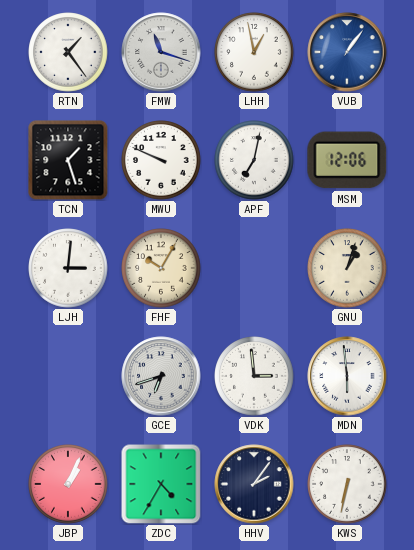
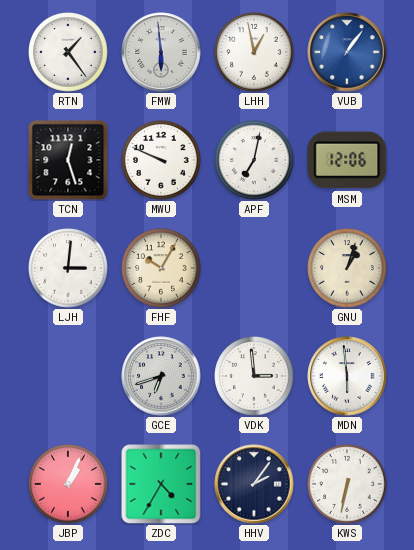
FMW: 11:18 -> 5:59
TCN: 1:27 -> 12:27
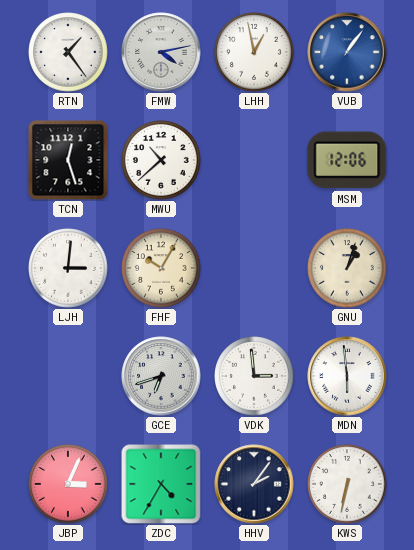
FMW: 5:59 -> 4:13
MWU: 9:49 -> 10:38
APF: 7:02 -> none
JBP: 1:04 -> 3:04
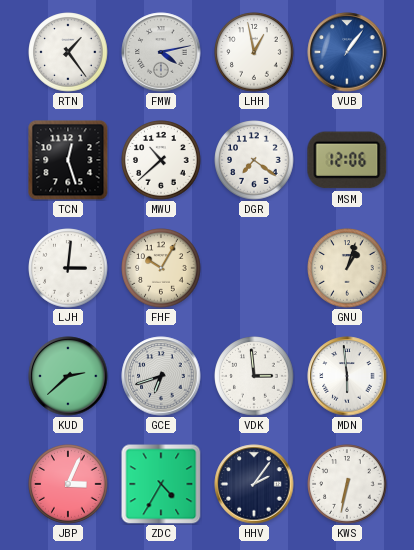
DGR: none -> 7:21
KUD: none -> 2:38
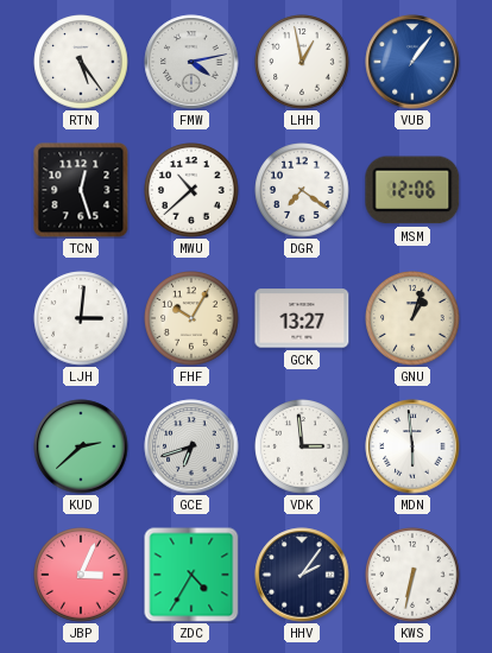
RTN: 1:24 -> 5:24
GCK: none -> 13:27
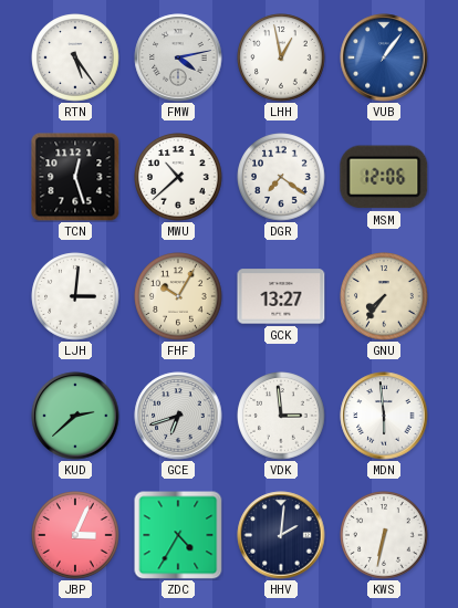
GNU: 1:03 -> 7:36
HHV: 2:06 -> 2:01
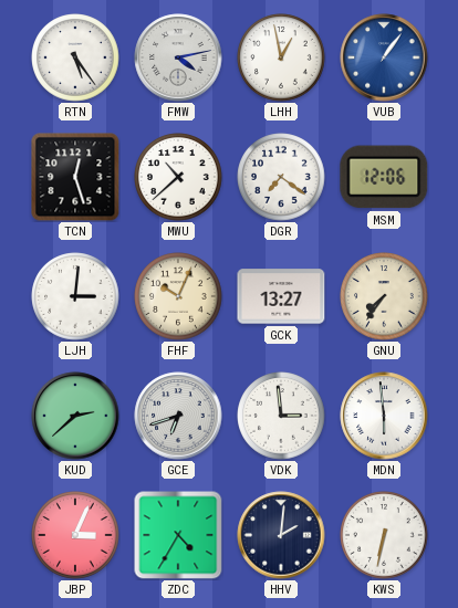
FHF: 10:05 -> 10:04
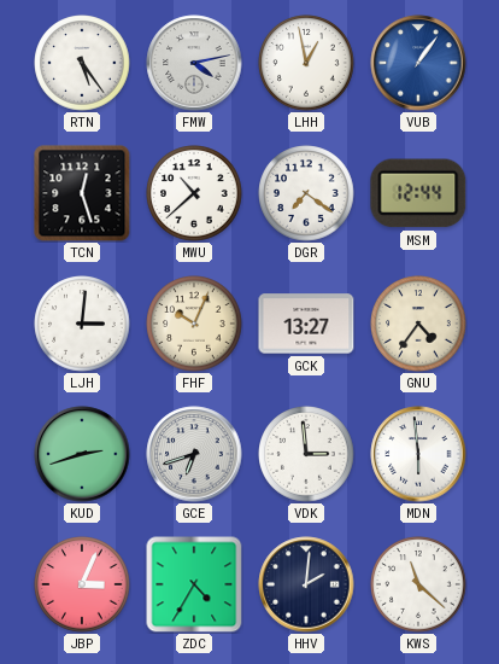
MSM: 12:06 -> 12:44
GNU: 7:36 -> 4:36
KUD: 2:38 -> 2:42
KWS: 6:32 -> 11:22
